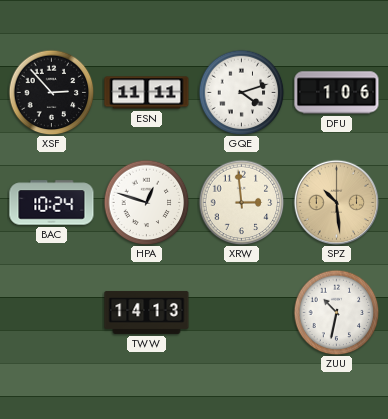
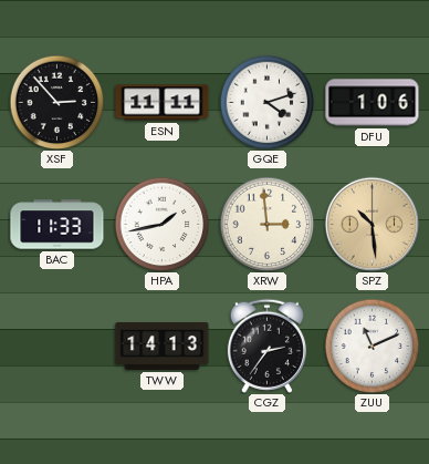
BAC: 10:24 -> 11:33
HPA: 12:48 -> 1:43
CGZ: none -> 2:36
ZUU: 10:32 -> 11:11
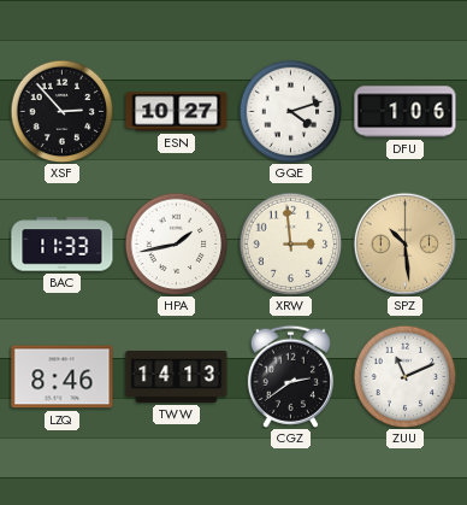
ESN: 11:11 -> 10:27
LZQ: none -> 8:46
CGZ: 2:36 -> 2:39
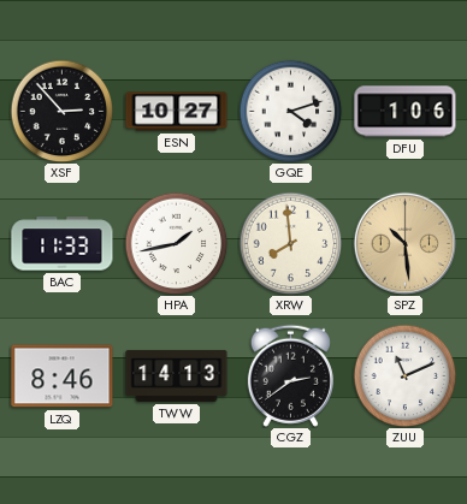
XRW: 2:59 -> 7:59
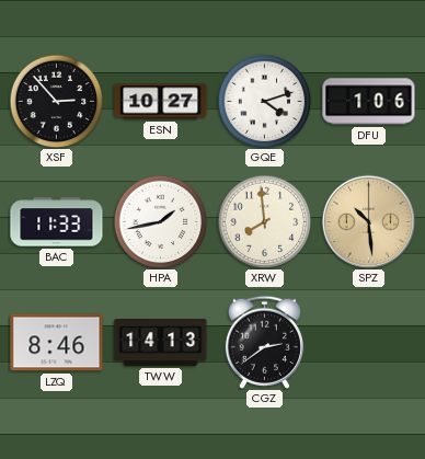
ZUU: 11:11 -> none
